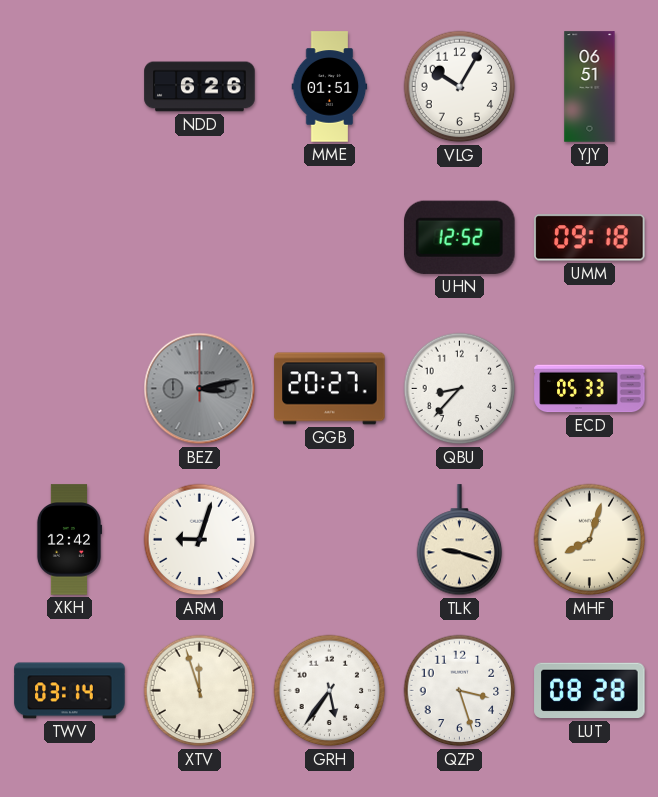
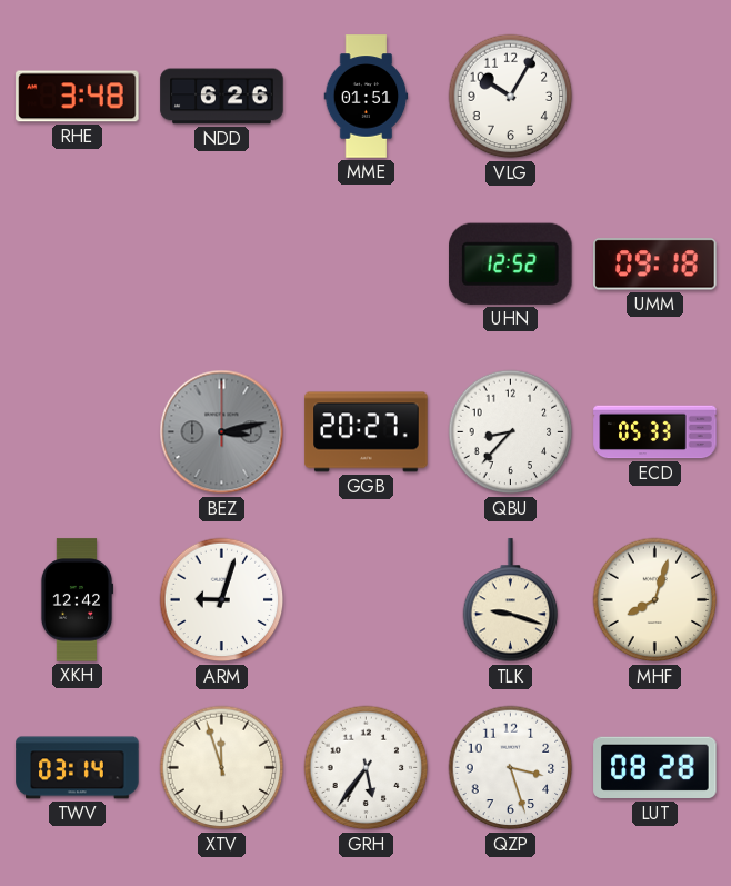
RHE: none -> 3:48
YJY: 06:51 -> none
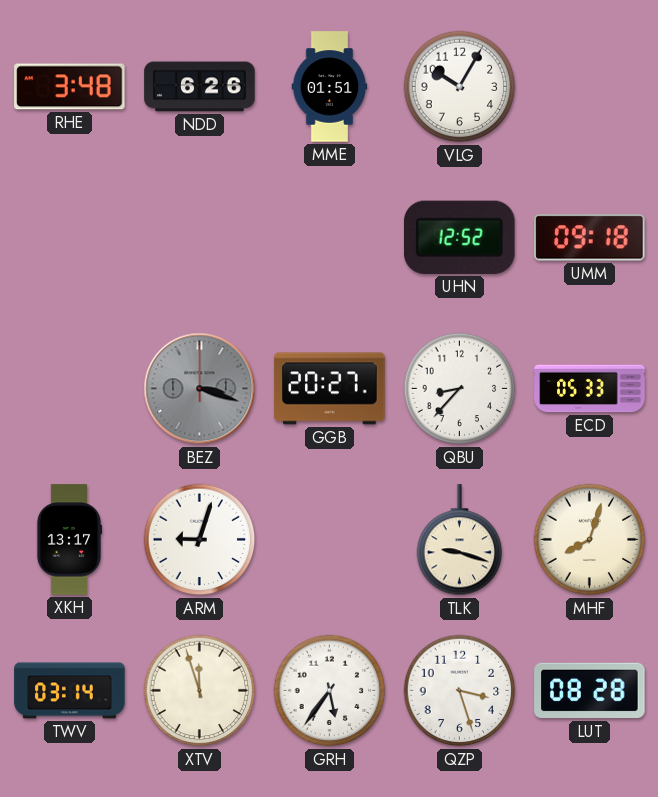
BEZ: 3:13 -> 3:18
XKH: 12:42 -> 13:17
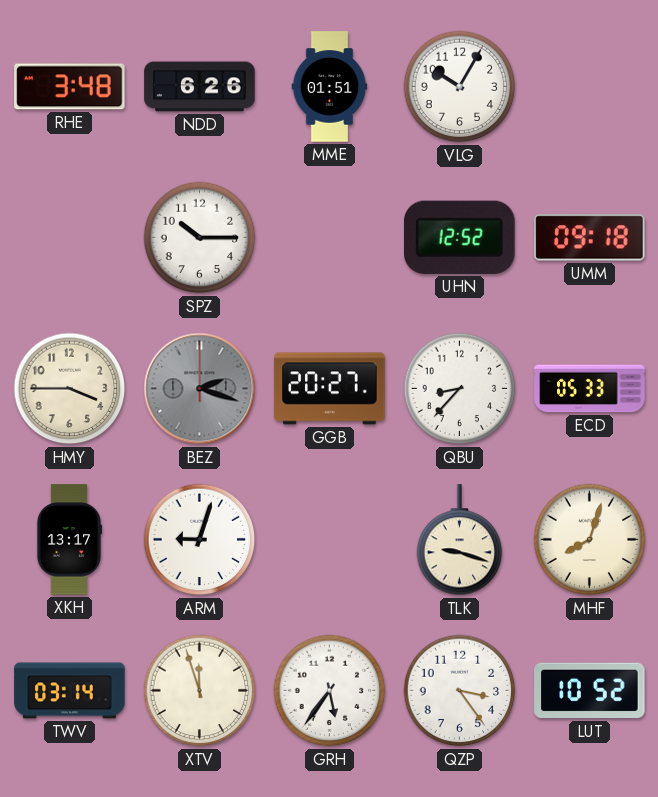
SPZ: none -> 10:15
HMY: none -> 3:45
BEZ: 3:18 -> 2:18
QZP: 3:27 -> 3:24
LUT: 08:28 -> 10:52
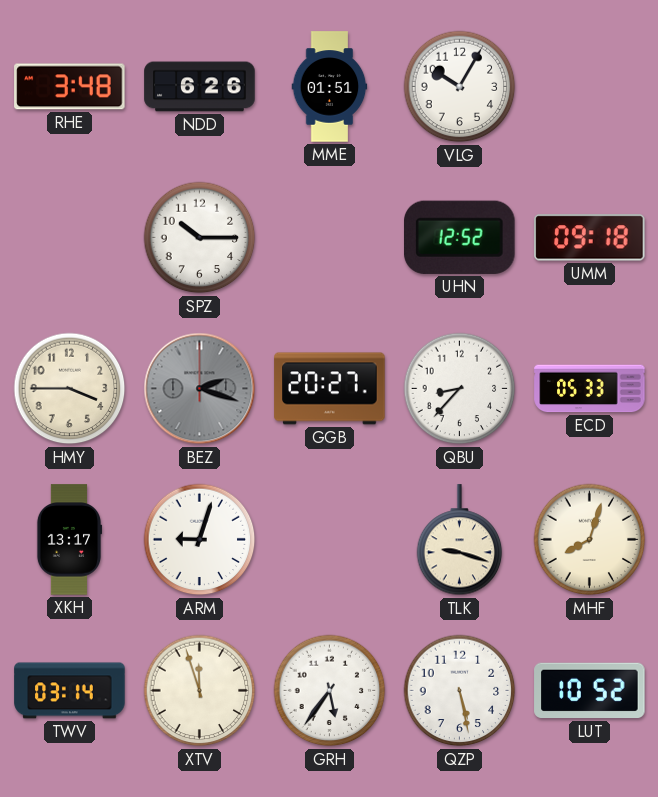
QZP: 3:24 -> 5:28
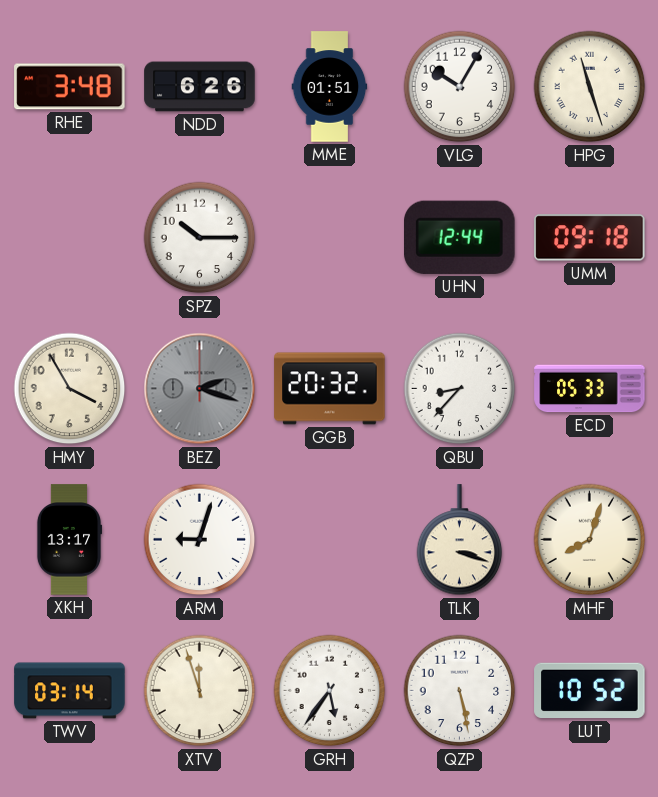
HPG: none -> 11:27
UHN: 12:52 -> 12:44
HMY: 3:45 -> 3:55
GGB: 20:27 -> 20:32
TLK: 9:18 -> 3:18
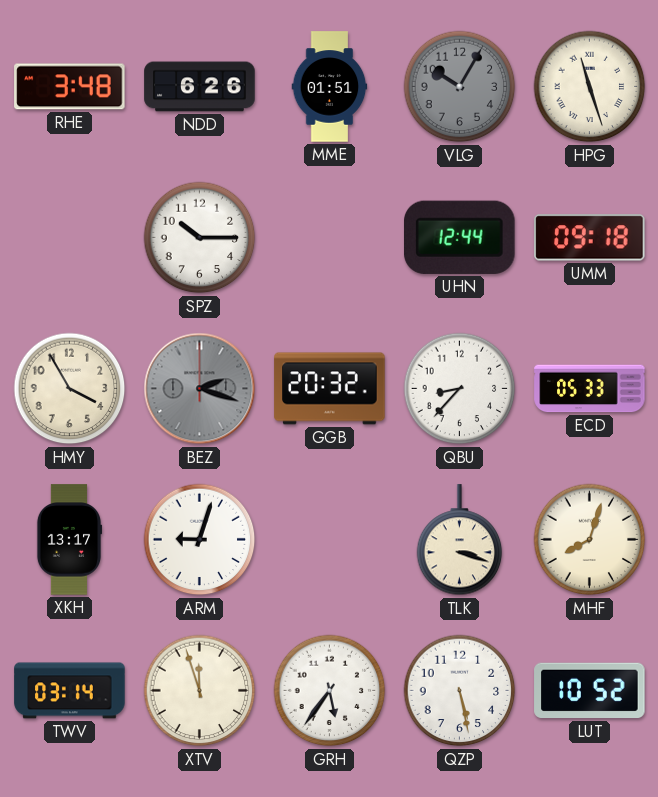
VLG dial: white -> grey
